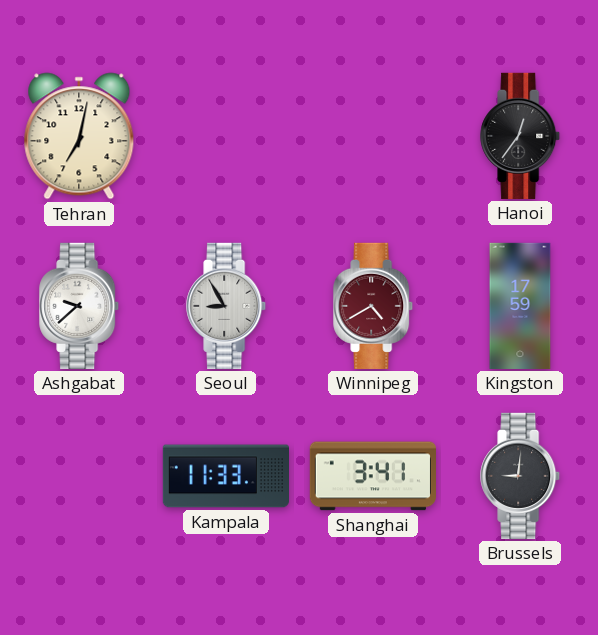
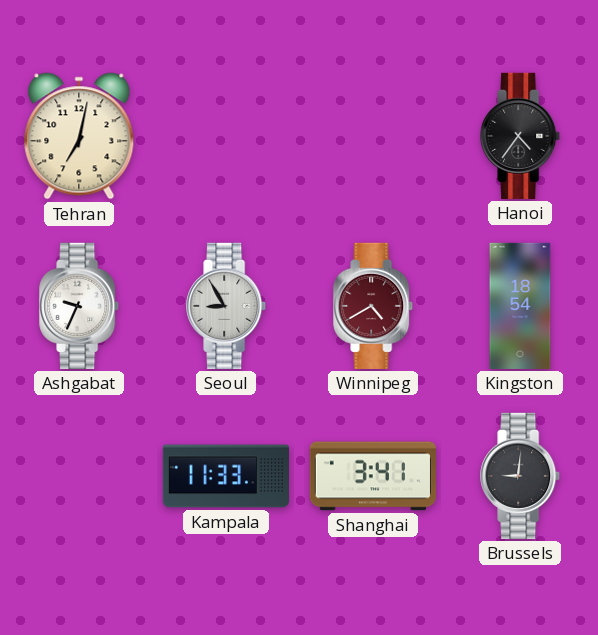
Hanoi: 12:36 -> 4:36
Ashgabat: 9:38 -> 9:34
Kingston: 17:59 -> 18:54
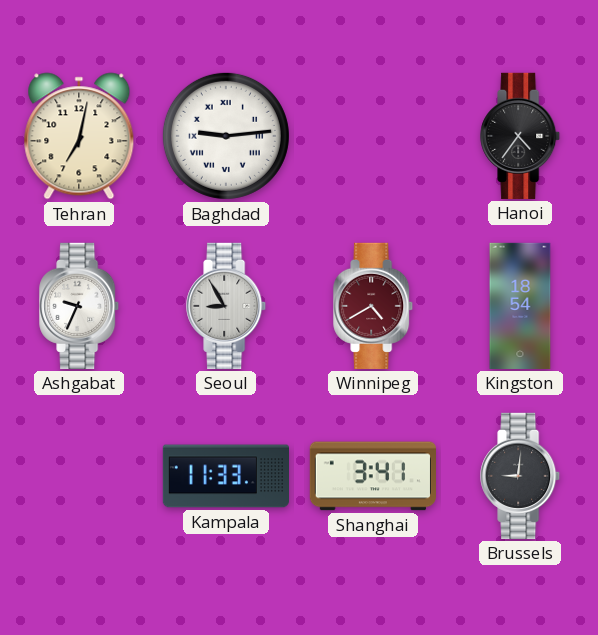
Baghdad: none -> 9:14
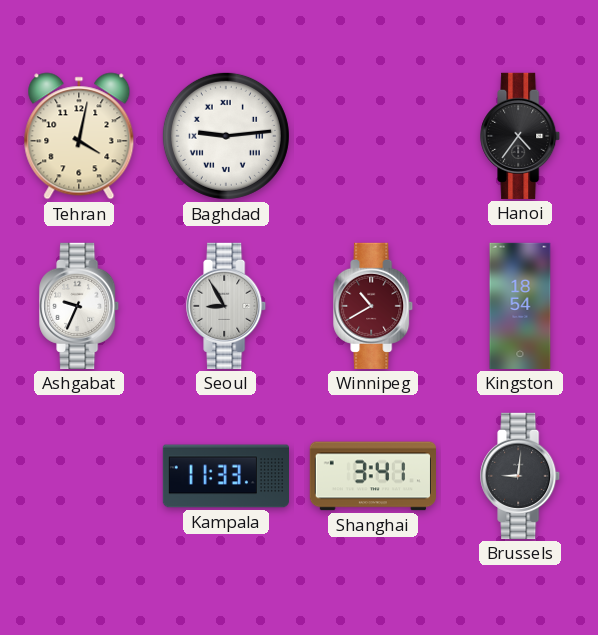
Tehran: 7:02 -> 4:02
Winnipeg: 4:40 -> 10:40
